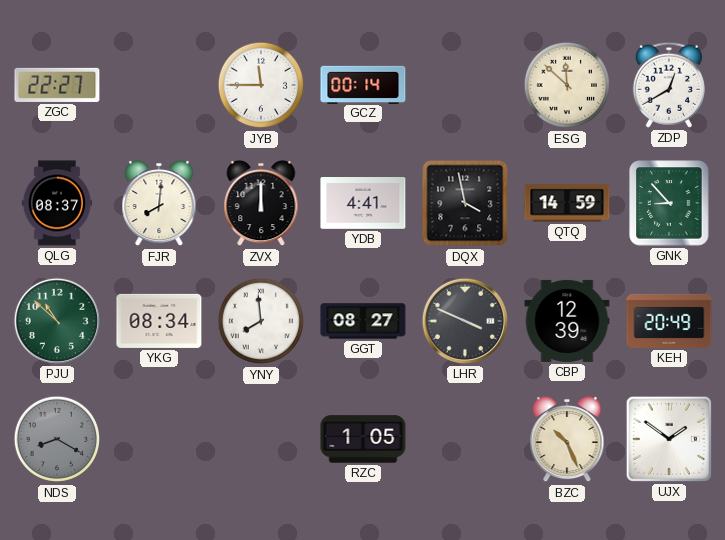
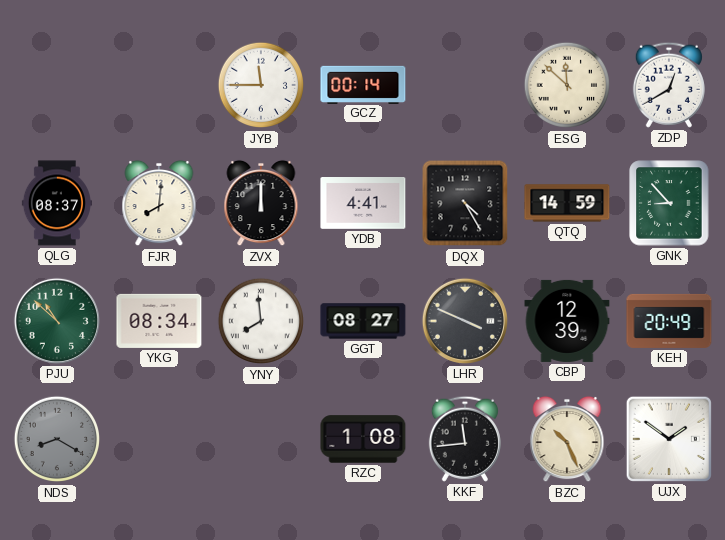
ZGC: 22:27 -> none
DQX: 3:58 -> 4:25
RZC: 1:05 -> 1:08
KKF: none -> 11:44
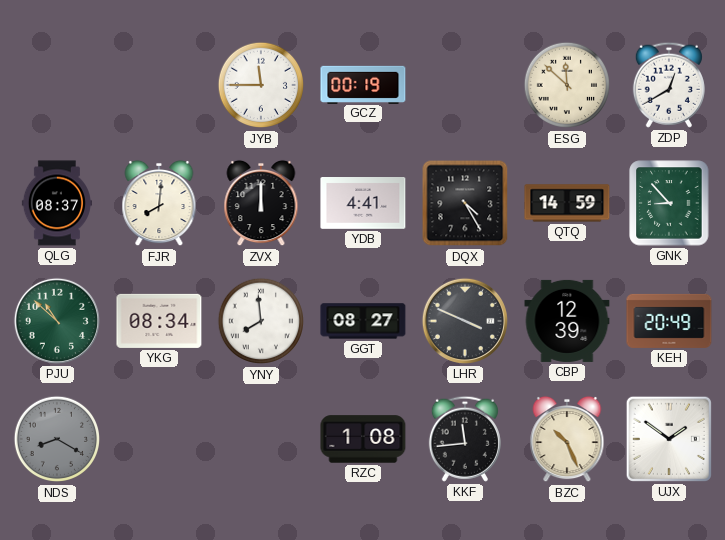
GCZ: 00:14 -> 00:19
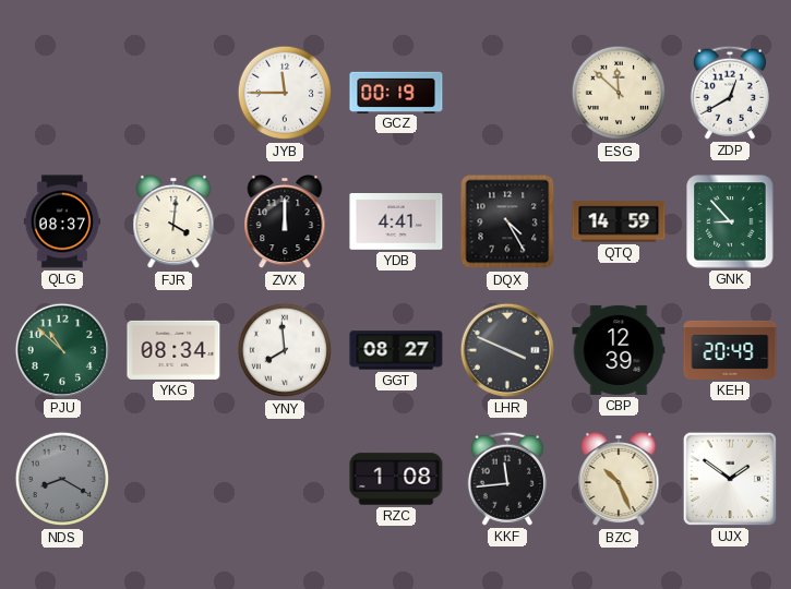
FJR: 8:01 -> 4:01
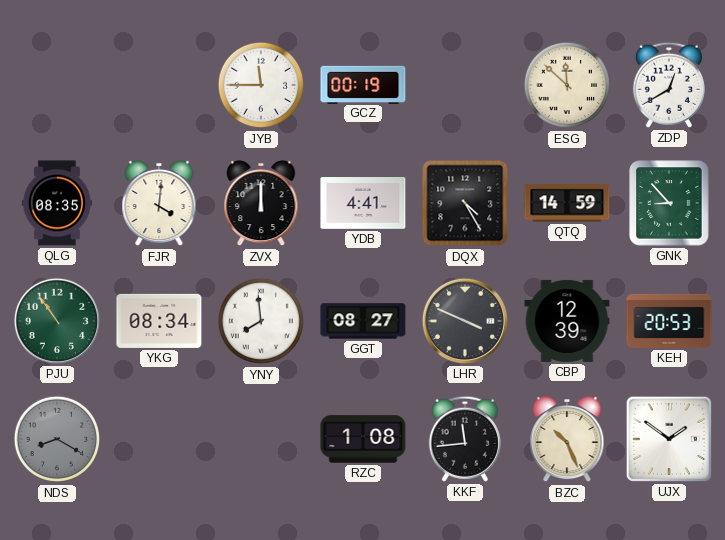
QLG: 08:37 -> 08:35
PJU: 10:52 -> 10:54
KEH: 20:49 -> 20:53
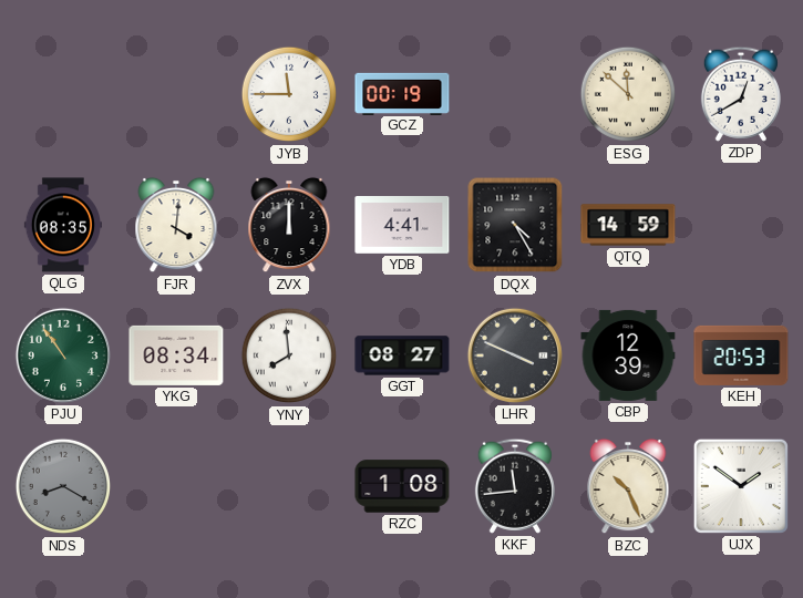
GNK: 8:53 -> none
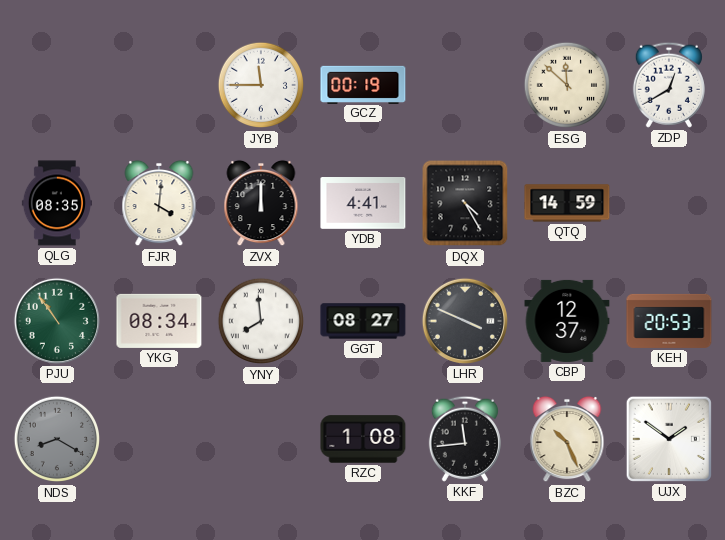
CBP: 12:39 -> 12:37
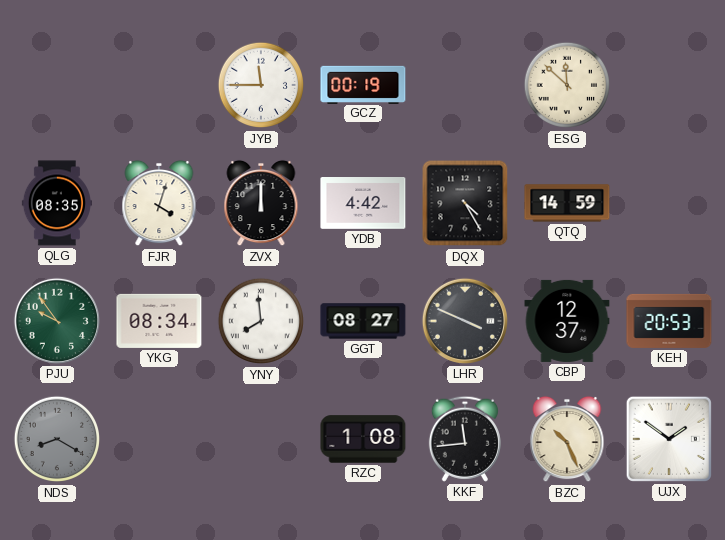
ZDP: 12:40 -> none
FJR: 4:01 -> 4:03
YDB: 4:41 -> 4:42
PJU: 10:54 -> 9:54
